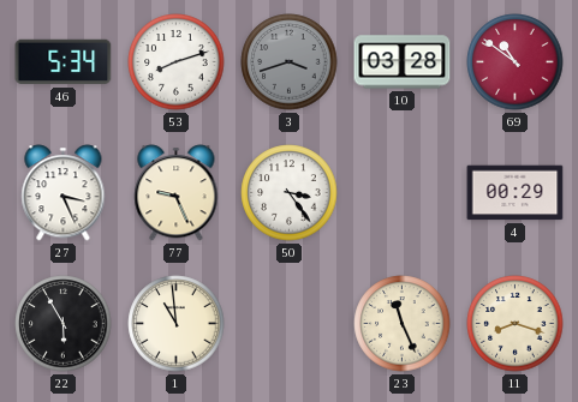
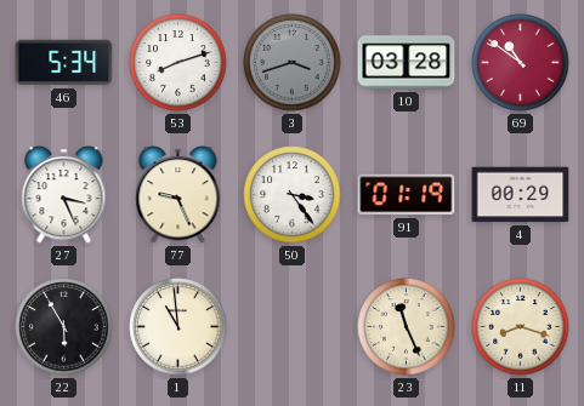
91: none -> 01:19
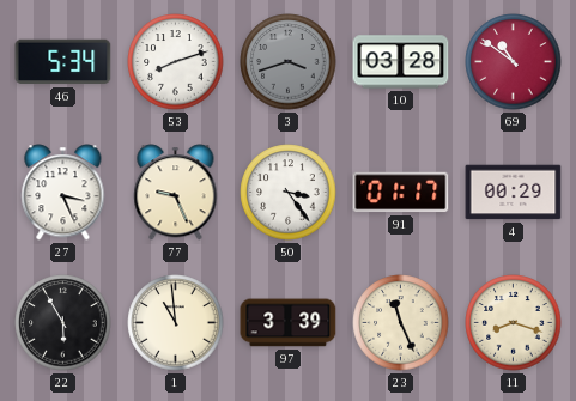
91: 01:19 -> 01:17
97: none -> 3:39
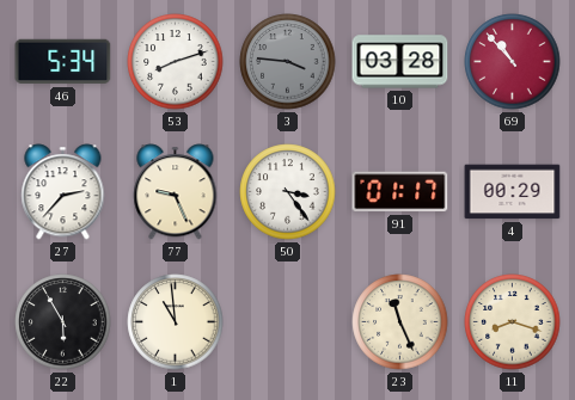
3: 3:42 -> 3:46
69: 10:51 -> 10:53
27: 3:26 -> 2:37
97: 3:39 -> none
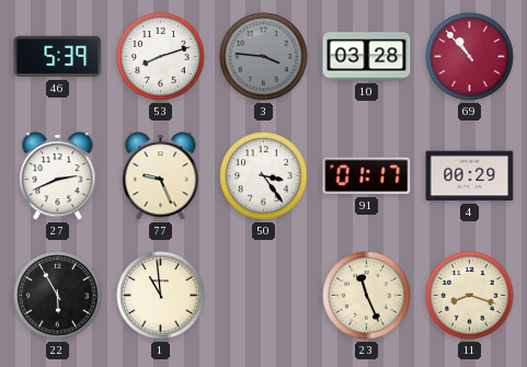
46: 5:34 -> 5:39
27: 2:37 -> 2:41
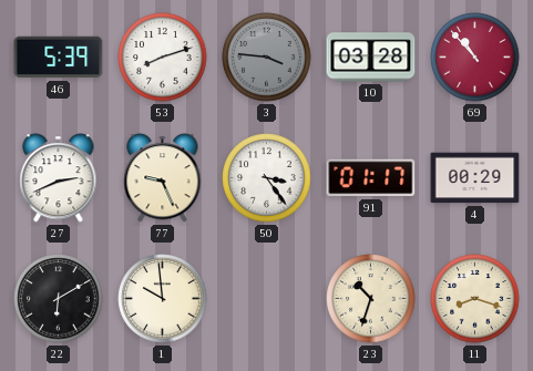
22: 5:55 -> 6:10
1: 10:59 -> 9:59
23: 11:26 -> 10:33
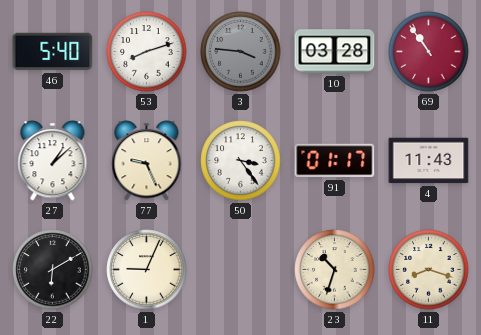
46: 5:39 -> 5:40
69: 10:53 -> 10:54
27: 2:41 -> 1:08
4: 00:29 -> 11:43
1: 9:59 -> 9:04
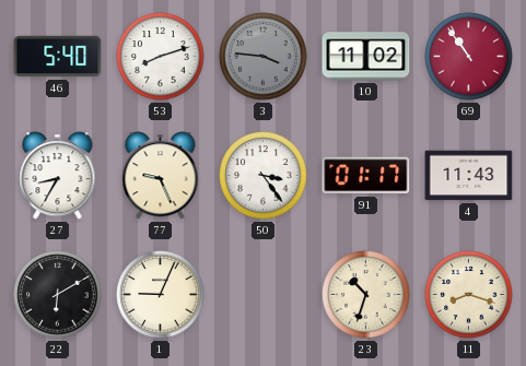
10: 03:28 -> 11:02
27: 1:08 -> 8:35
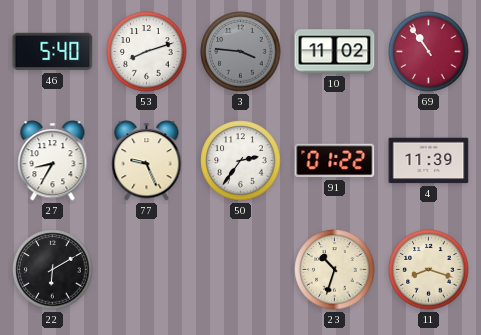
50: 3:24 -> 2:36
91: 01:17 -> 01:22
4: 11:43 -> 11:39
1: 9:04 -> none
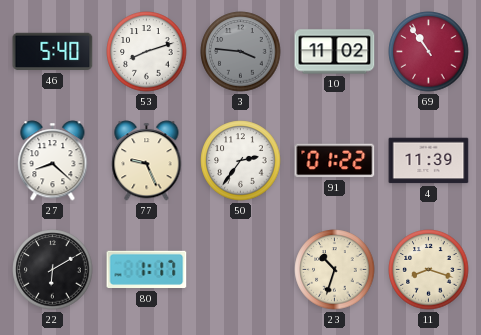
27: 8:35 -> 8:22
80: none -> 1:17
